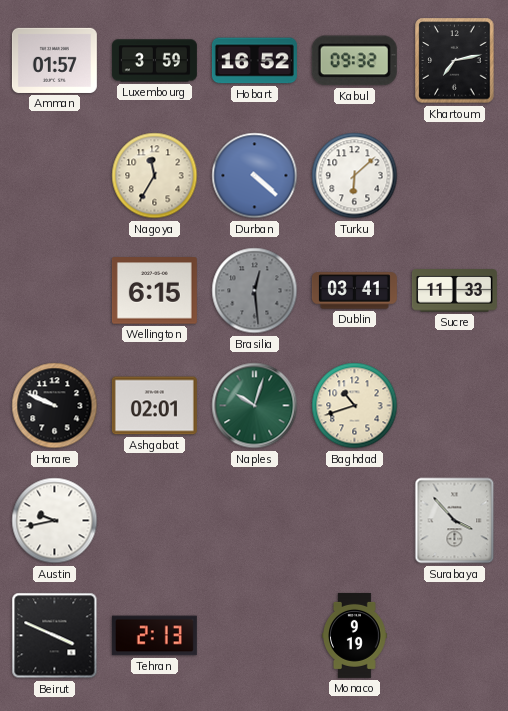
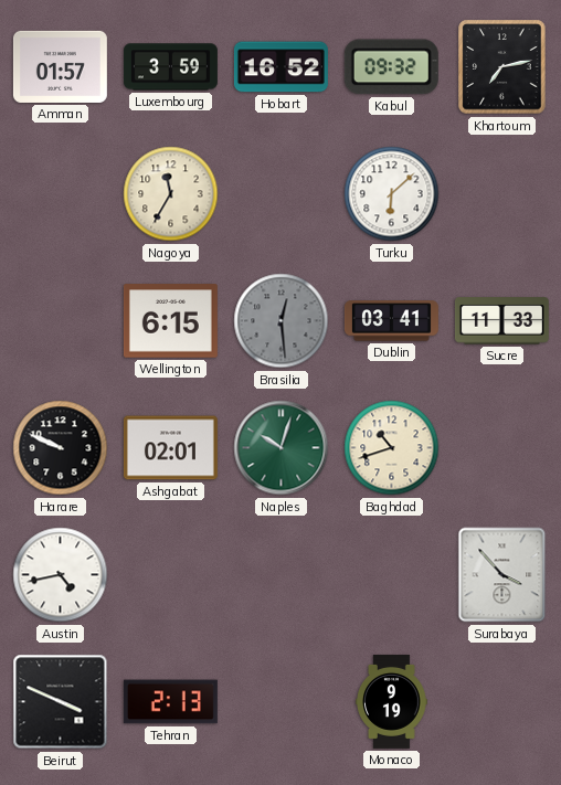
Durban: 4:22 -> none
Austin: 9:43 -> 4:43
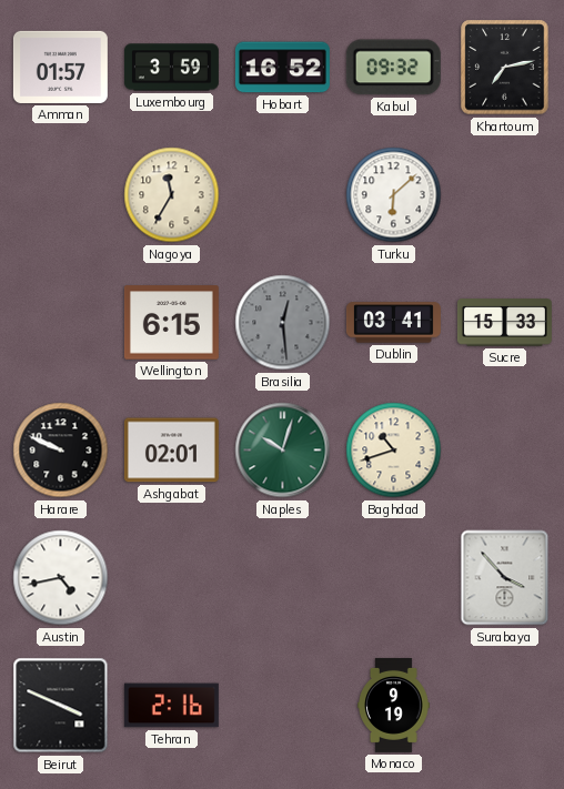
Sucre: 11:33 -> 15:33
Tehran: 2:13 -> 2:16
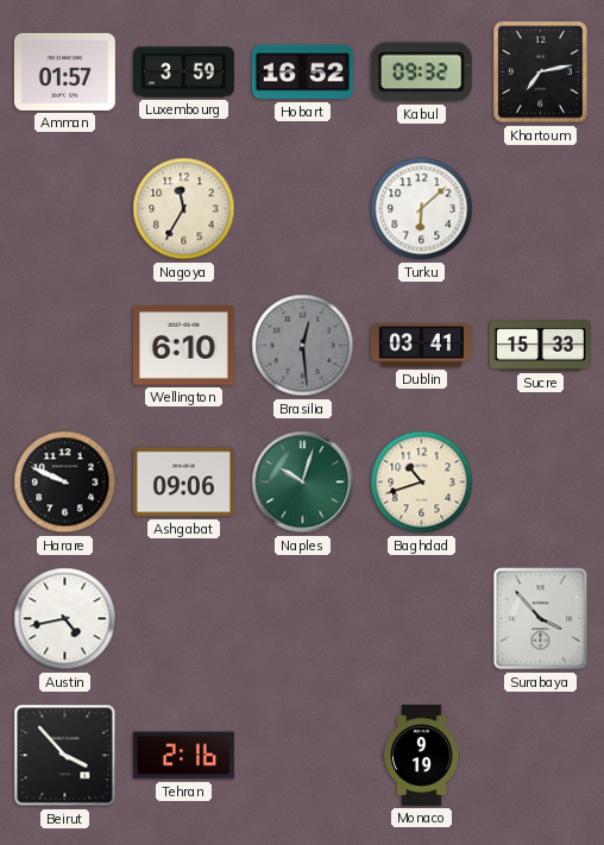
Wellington: 6:15 -> 6:10
Ashgabat: 02:01 -> 09:06
Beirut: 3:49 -> 3:53
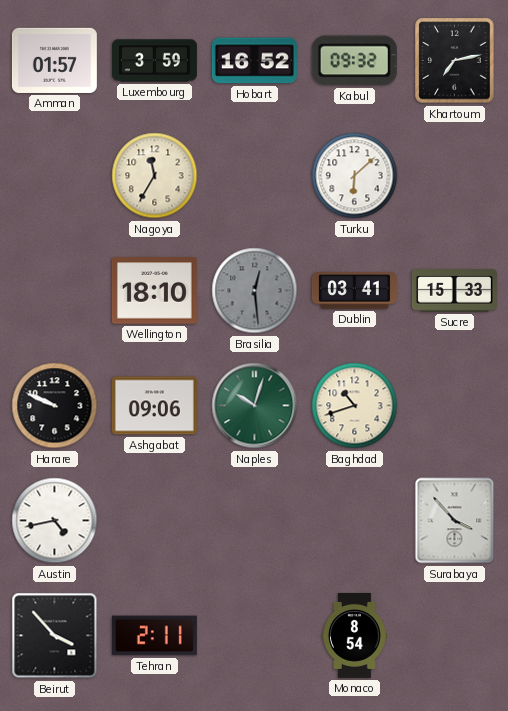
Wellington: 6:10 -> 18:10
Tehran: 2:16 -> 2:11
Monaco: 9:19 -> 8:54
